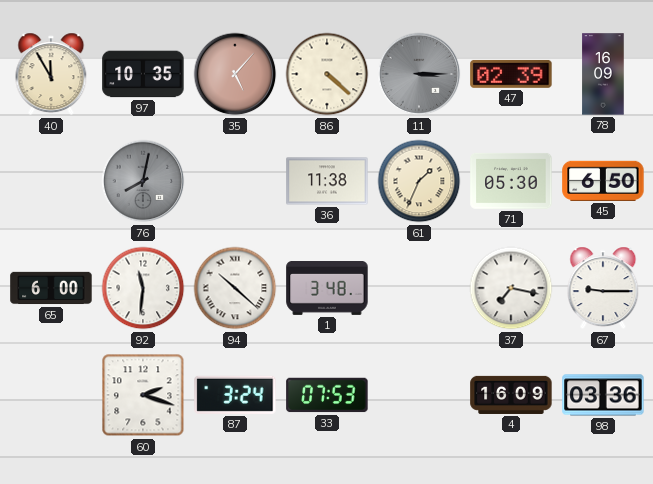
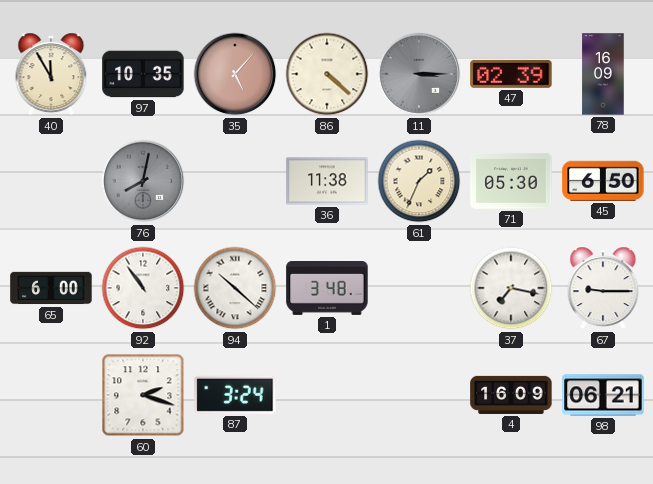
92: 11:31 -> 10:54
33: 07:53 -> none
98: 03:36 -> 06:21
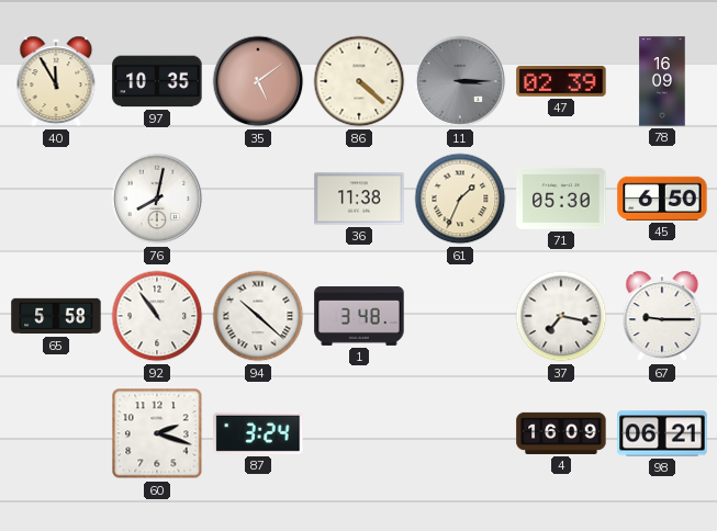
35: 5:07 -> 5:09
76 dial: grey -> white
65: 6:00 -> 5:58
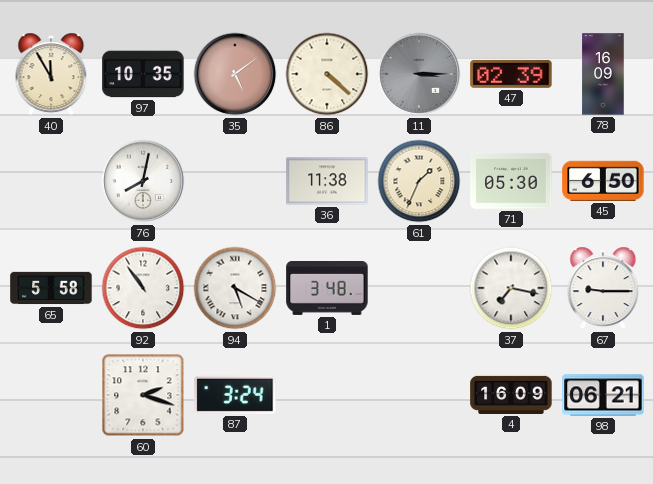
94: 10:22 -> 5:20
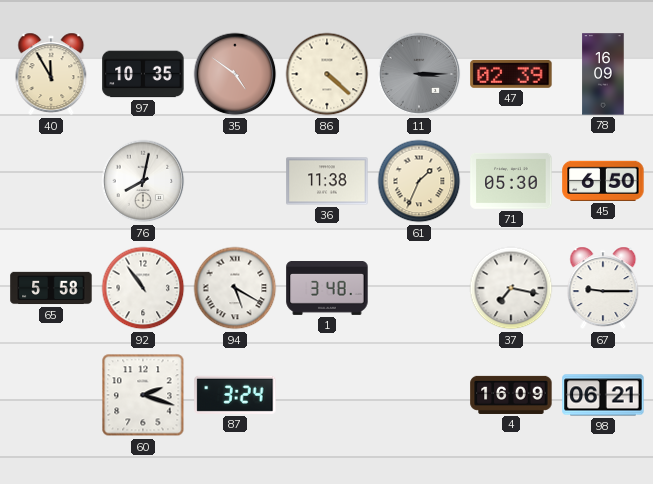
35: 5:09 -> 4:51
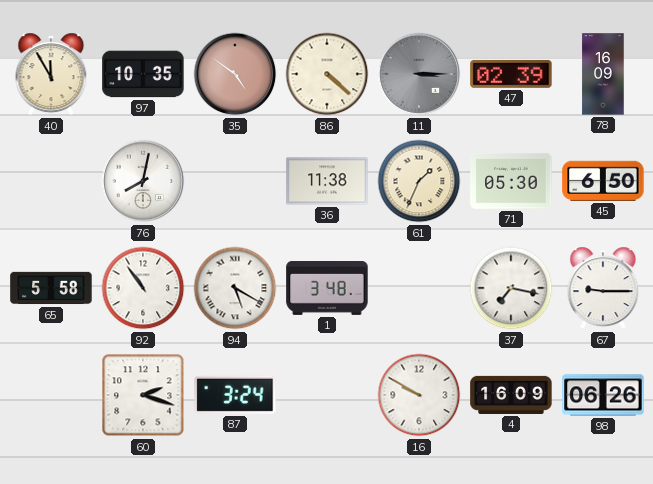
16: none -> 9:50
98: 06:21 -> 06:26
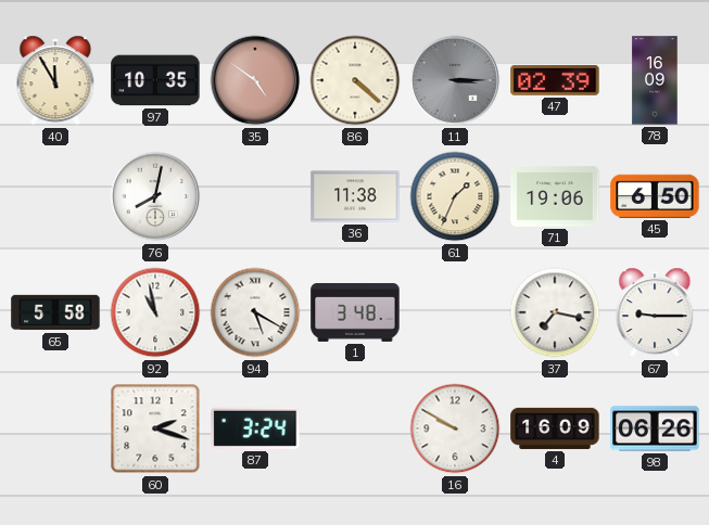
71: 05:30 -> 19:06
92: 10:54 -> 10:58
